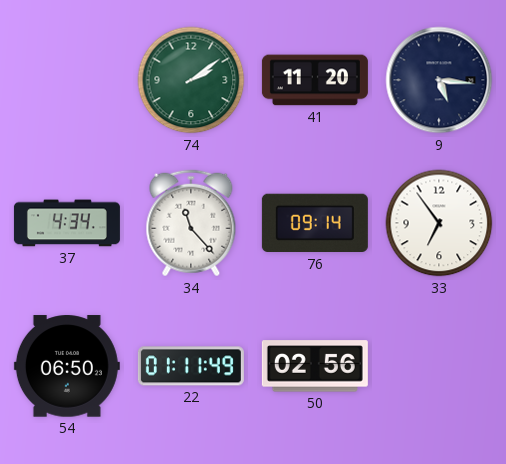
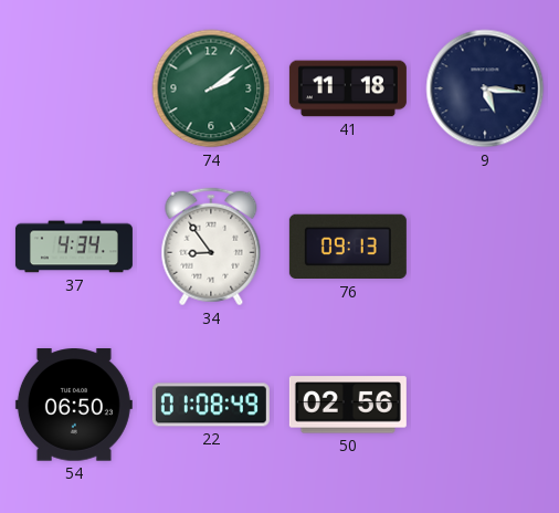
41: 11:20 -> 11:18
34: 11:23 -> 8:54
76: 09:14 -> 09:13
33: 6:54 -> none
22: 01:11 -> 01:08
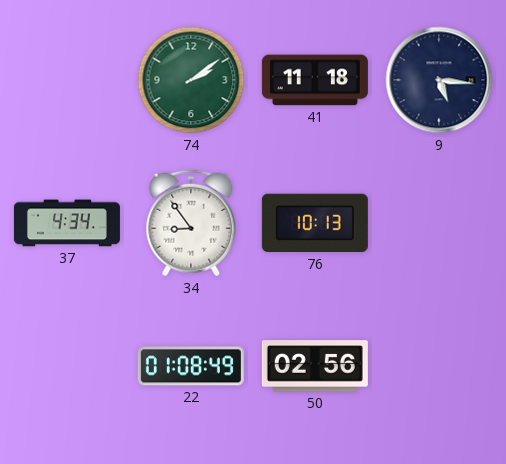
76: 09:13 -> 10:13
54: 06:50 -> none
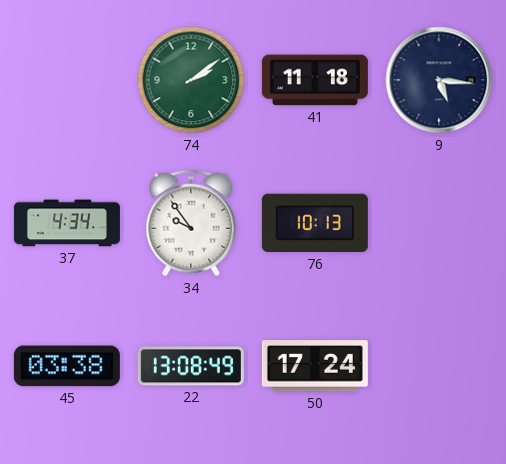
34: 8:54 -> 9:54
45: none -> 03:38
22: 01:08 -> 13:08
50: 02:56 -> 17:24
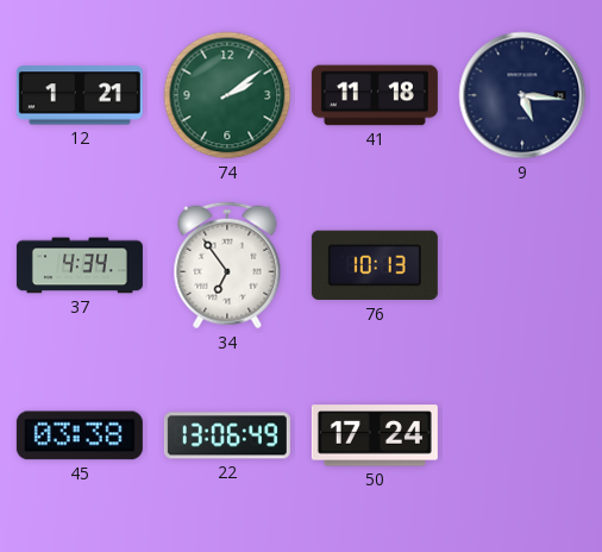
12: none -> 1:21
34: 9:54 -> 6:54
22: 13:08 -> 13:06
